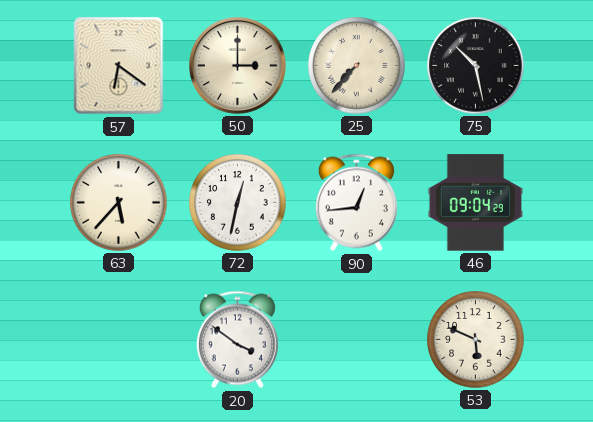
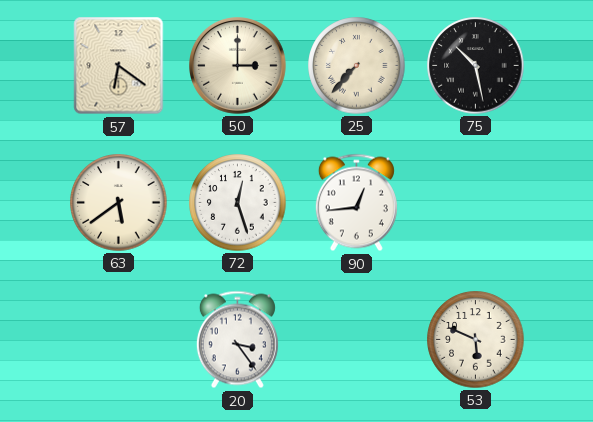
63: 5:37 -> 5:39
72: 12:32 -> 12:27
46: 09:04 -> none
20: 3:51 -> 3:24
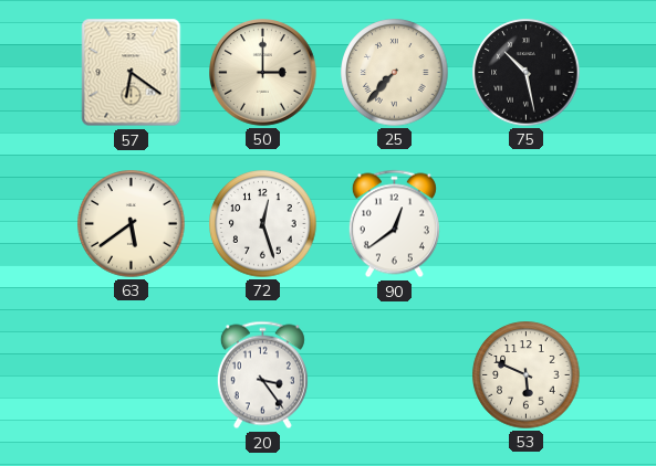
90: 12:44 -> 12:39
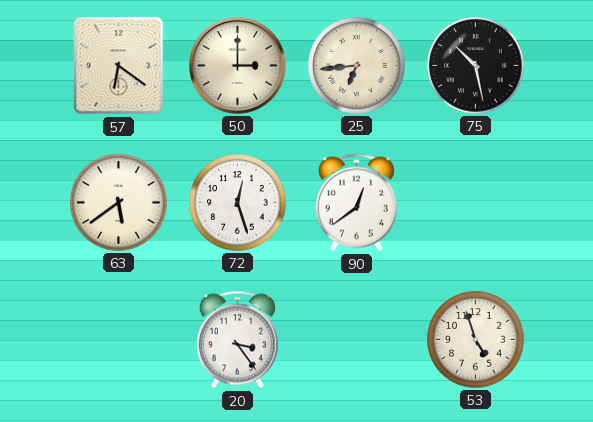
25: 7:37 -> 6:44
53: 5:49 -> 4:57
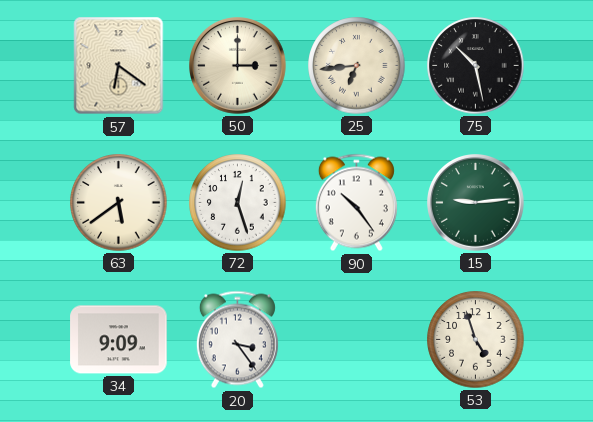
90: 12:39 -> 10:24
15: none -> 9:14
34: none -> 9:09
